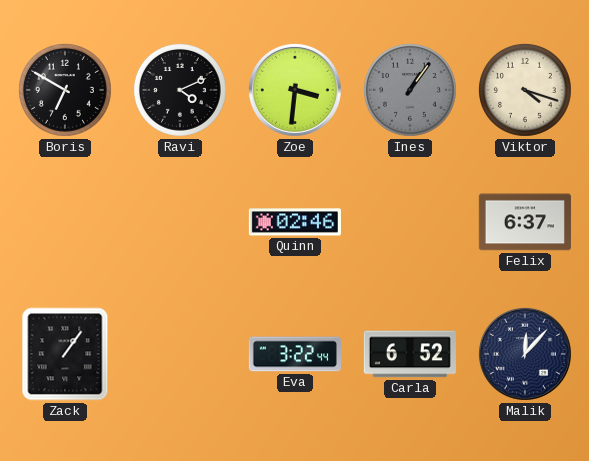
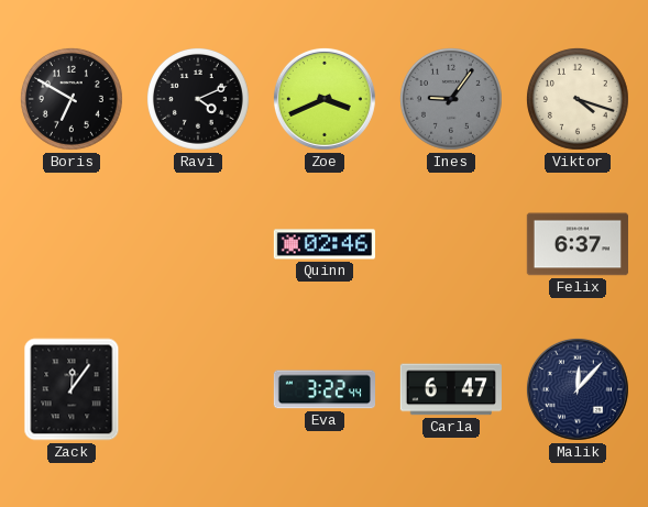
Zoe: 3:31 -> 3:41
Ines: 1:06 -> 9:06
Zack: 1:06 -> 12:06
Carla: 6:52 -> 6:47
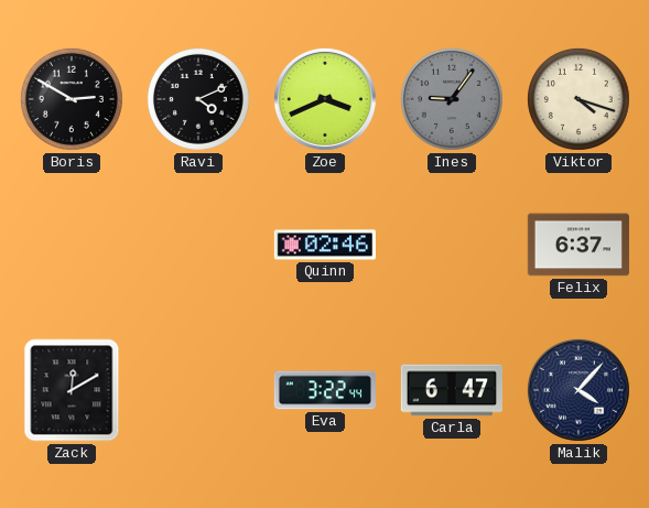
Boris: 6:50 -> 2:50
Zack: 12:06 -> 12:10
Malik: 12:07 -> 4:07
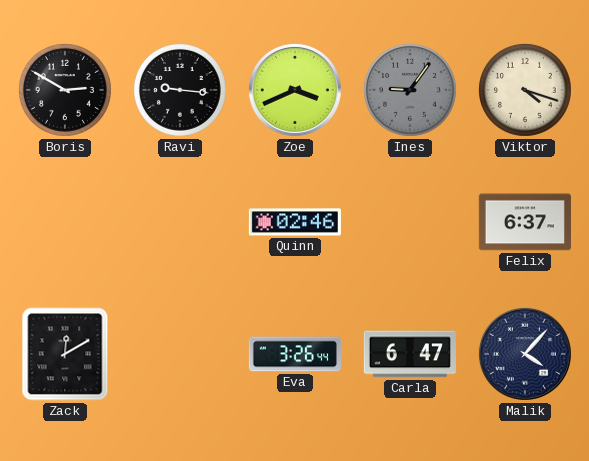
Ravi: 4:11 -> 9:16
Eva: 3:22 -> 3:26
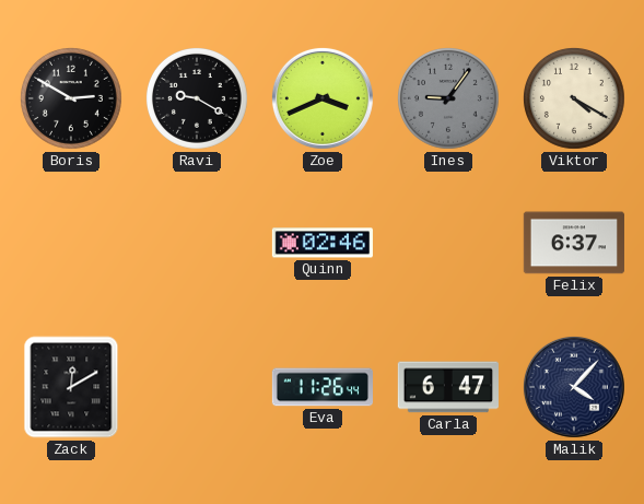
Ravi: 9:16 -> 9:20
Viktor: 4:18 -> 4:20
Eva: 3:26 -> 11:26
